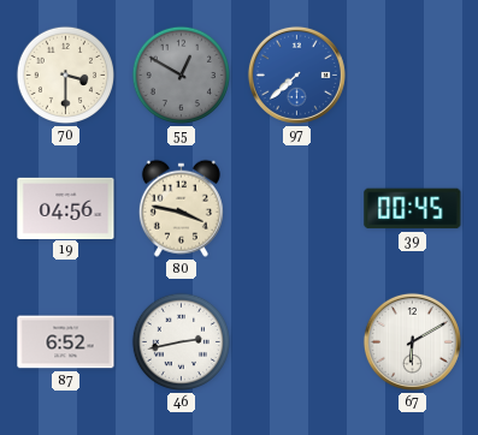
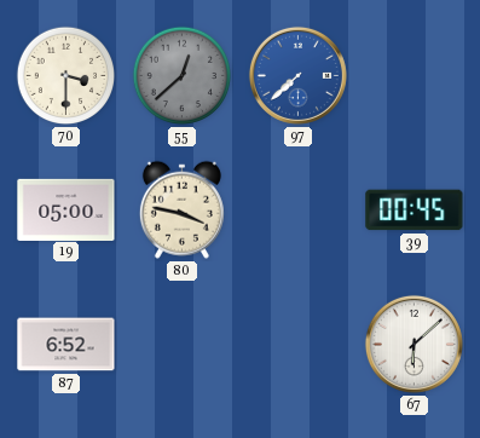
55: 12:50 -> 12:38
19: 04:56 -> 05:00
46: 2:43 -> none
67: 6:10 -> 6:08
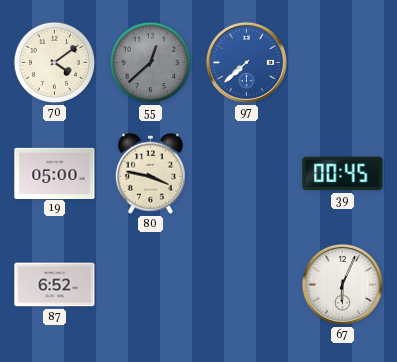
70: 3:30 -> 4:09
67: 6:08 -> 6:04
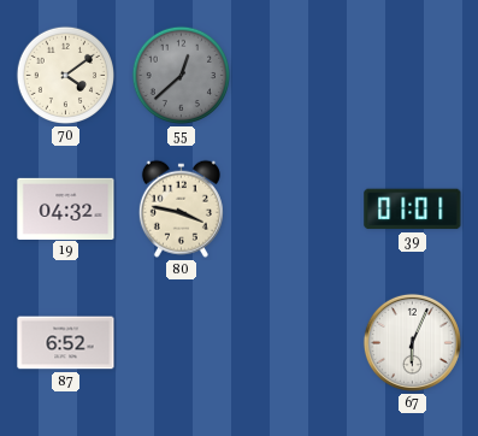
97: 7:38 -> none
19: 05:00 -> 04:32
39: 00:45 -> 01:01
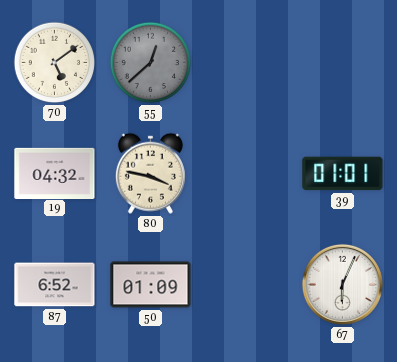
70: 4:09 -> 5:09
50: none -> 01:09
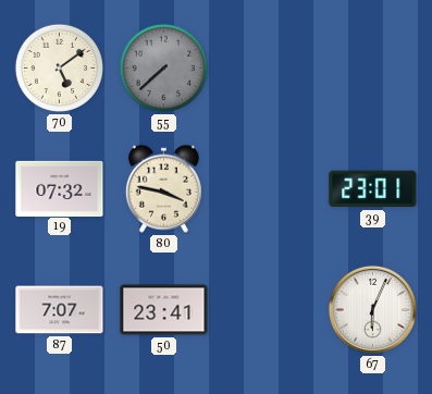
55: 12:38 -> 7:38
19: 04:32 -> 07:32
39: 01:01 -> 23:01
87: 6:52 -> 7:07
50: 01:09 -> 23:41
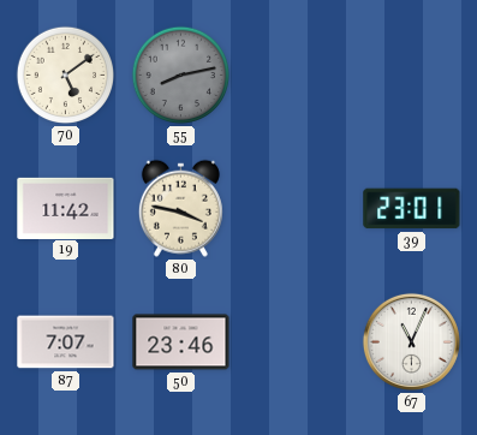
55: 7:38 -> 8:13
19: 07:32 -> 11:42
50: 23:41 -> 23:46
67: 6:04 -> 11:04
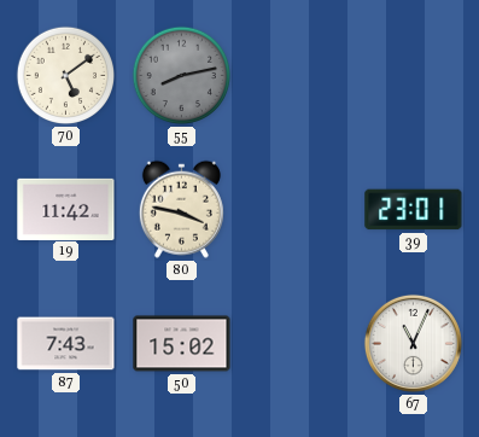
87: 7:07 -> 7:43
50: 23:46 -> 15:02
